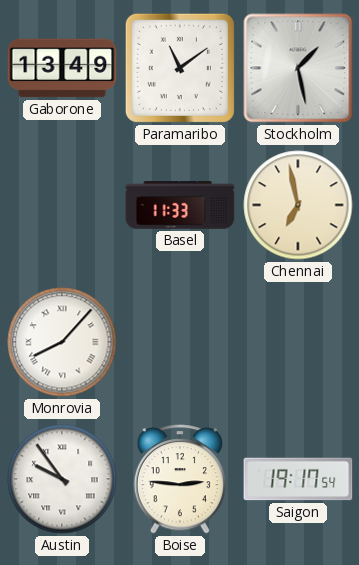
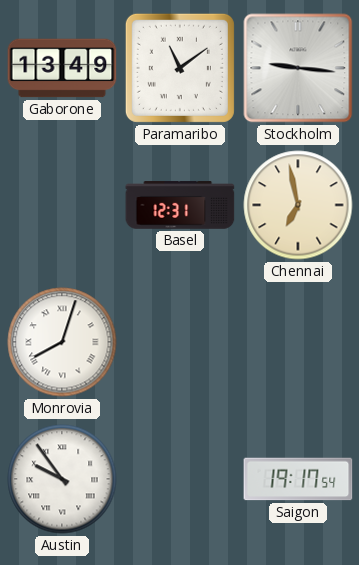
Stockholm: 1:28 -> 9:16
Basel: 11:33 -> 12:31
Monrovia: 8:07 -> 8:03
Boise: 2:46 -> none
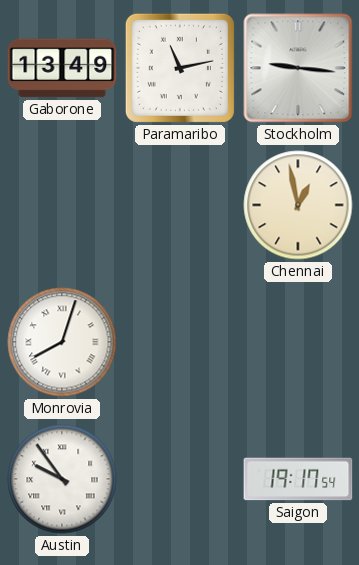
Paramaribo: 11:09 -> 11:13
Basel: 12:31 -> none
Chennai: 6:58 -> 12:58
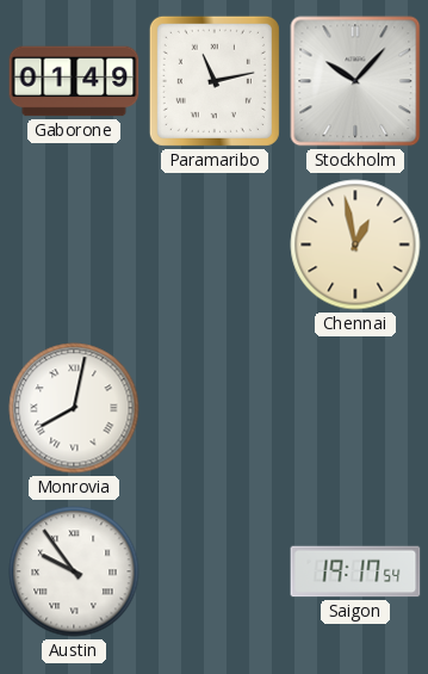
Gaborone: 13:49 -> 01:49
Stockholm: 9:16 -> 10:07
Monrovia: 8:03 -> 8:02
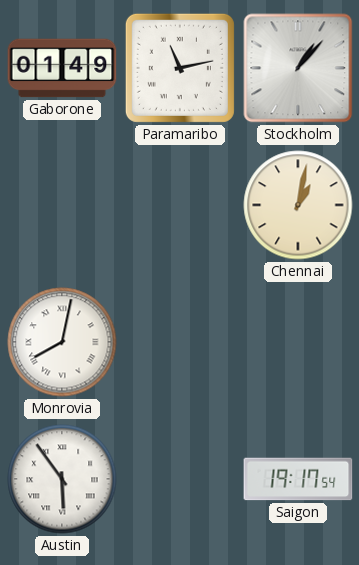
Stockholm: 10:07 -> 1:07
Chennai: 12:58 -> 1:02
Austin: 9:54 -> 5:54
